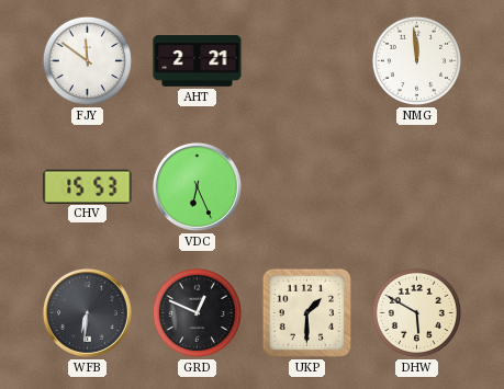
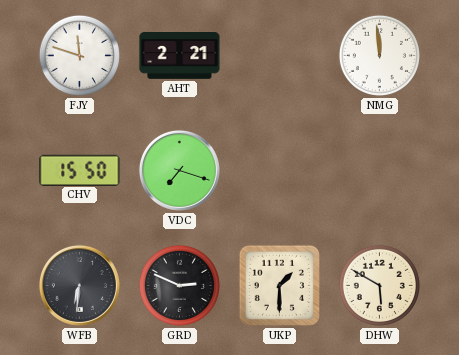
FJY: 11:51 -> 11:48
CHV: 15:53 -> 15:50
VDC: 6:26 -> 7:18
GRD: 12:49 -> 2:49
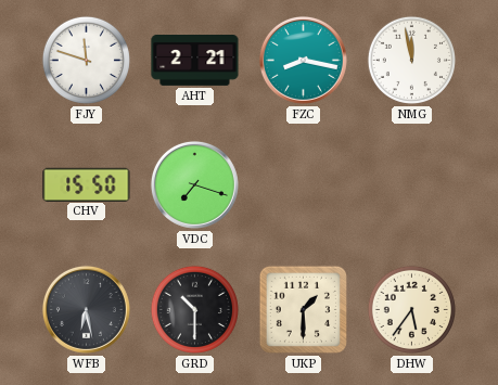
FZC: none -> 8:17
NMG: 11:59 -> 11:58
WFB: 6:31 -> 6:28
GRD: 2:49 -> 10:30
DHW: 5:50 -> 5:36
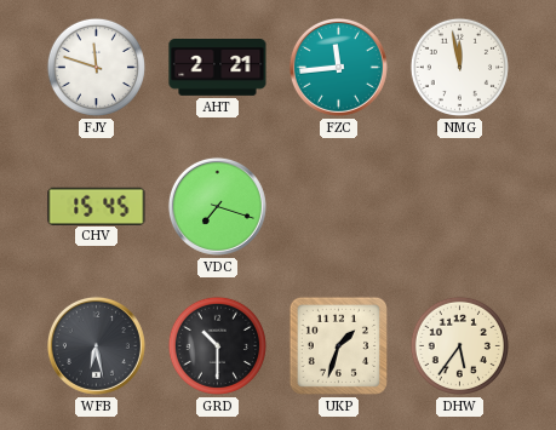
FZC: 8:17 -> 11:44
CHV: 15:50 -> 15:45
UKP: 1:30 -> 1:33
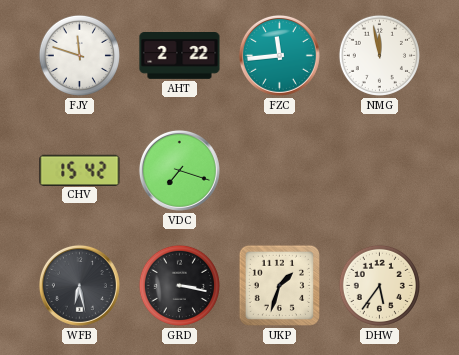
AHT: 2:21 -> 2:22
CHV: 15:45 -> 15:42
GRD: 10:30 -> 3:17
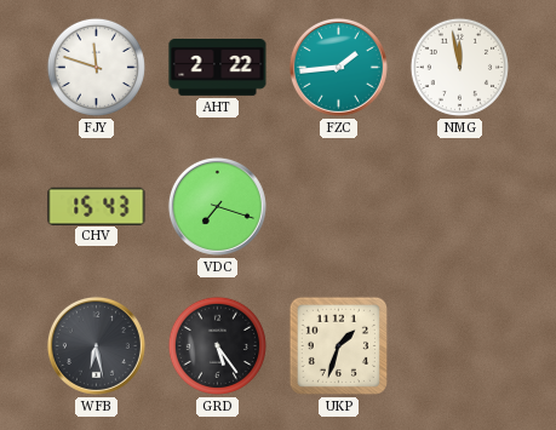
FZC: 11:44 -> 1:44
CHV: 15:42 -> 15:43
GRD: 3:17 -> 5:24
DHW: 5:36 -> none
